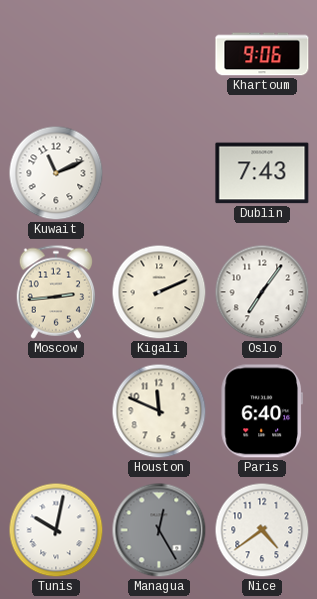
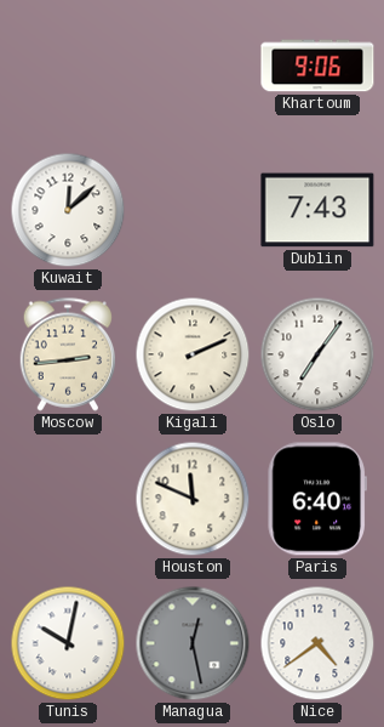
Kuwait: 11:11 -> 12:08
Managua: 12:25 -> 12:28
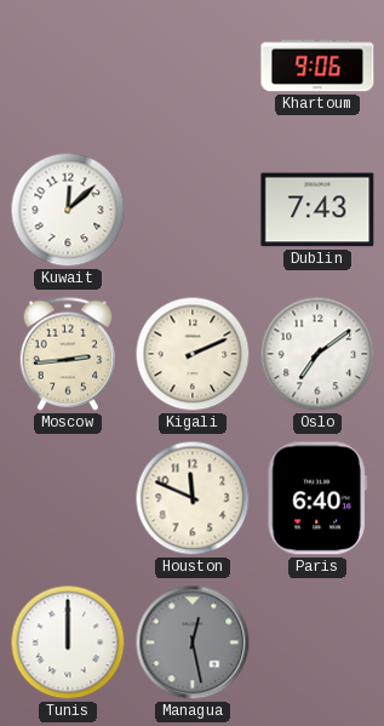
Oslo: 7:06 -> 7:09
Tunis: 10:02 -> 12:00
Nice: 4:39 -> none
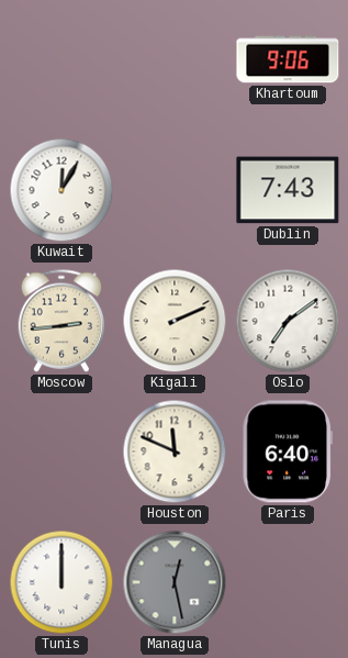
Kuwait: 12:08 -> 12:05
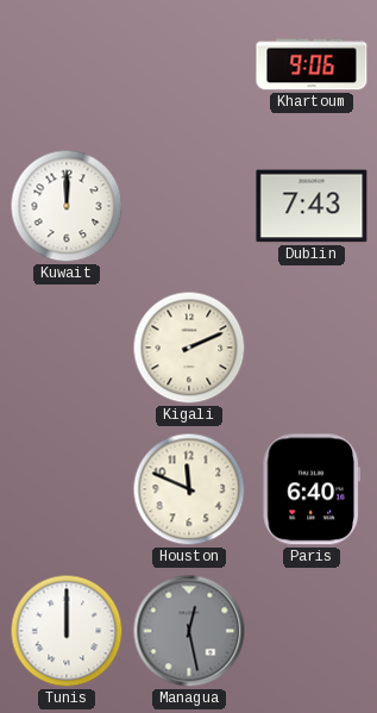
Kuwait: 12:05 -> 12:00
Moscow: 2:44 -> none
Oslo: 7:09 -> none
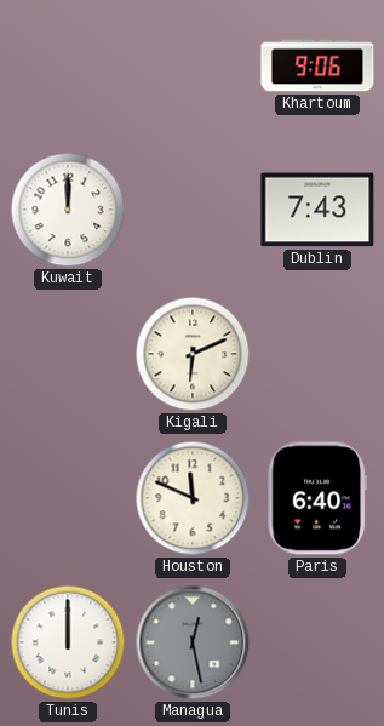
Kigali: 2:11 -> 6:11
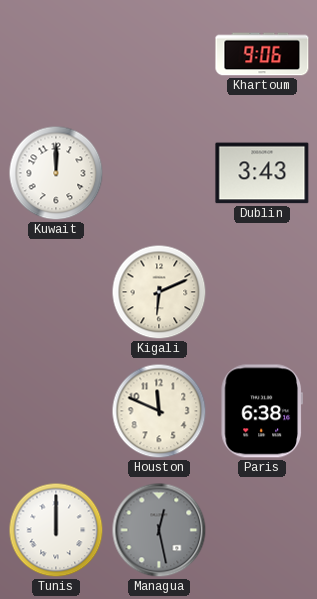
Dublin: 7:43 -> 3:43
Paris: 6:40 -> 6:38
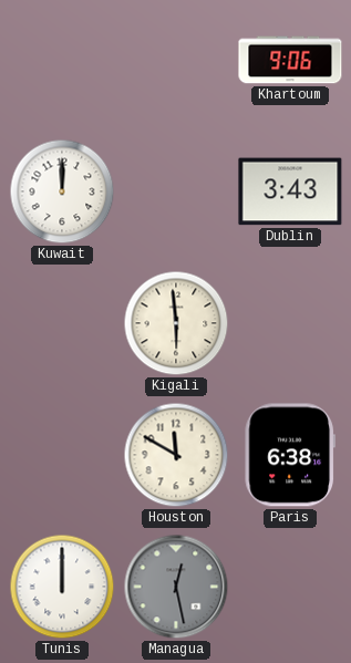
Kigali: 6:11 -> 5:59
Houston: 11:49 -> 11:50
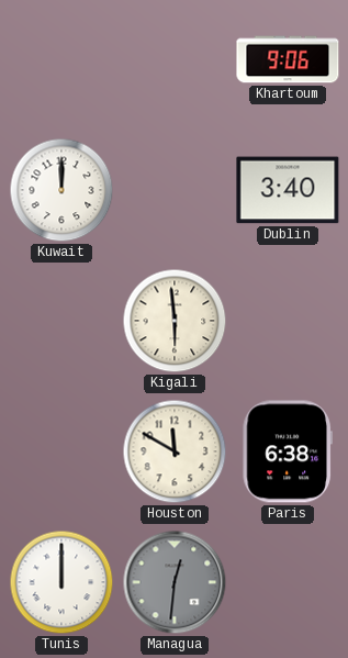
Dublin: 3:43 -> 3:40
Managua: 12:28 -> 12:31
